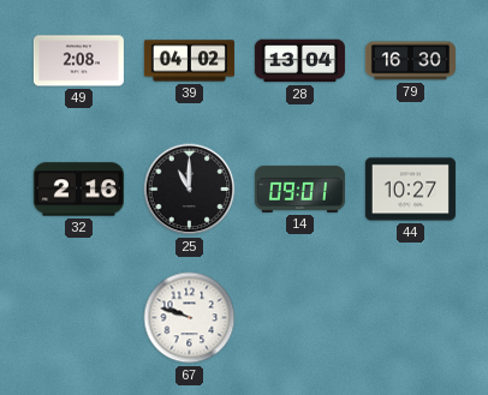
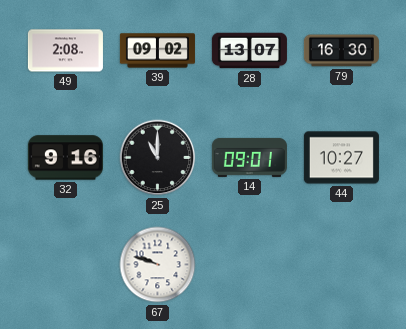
39: 04:02 -> 09:02
28: 13:04 -> 13:07
32: 2:16 -> 9:16
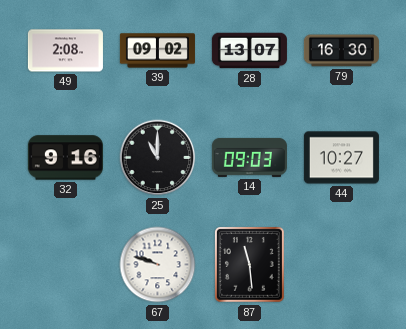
14: 09:01 -> 09:03
87: none -> 11:29
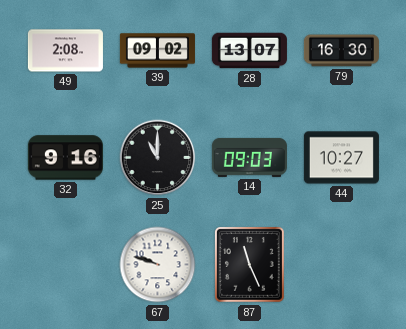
87: 11:29 -> 11:26
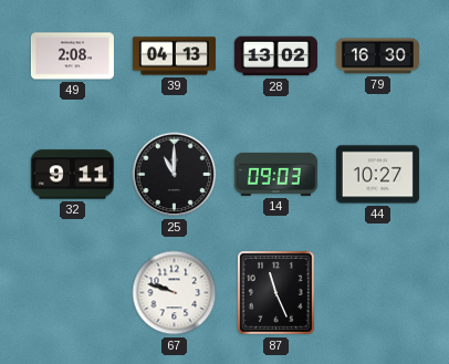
39: 09:02 -> 04:13
28: 13:07 -> 13:02
32: 9:16 -> 9:11
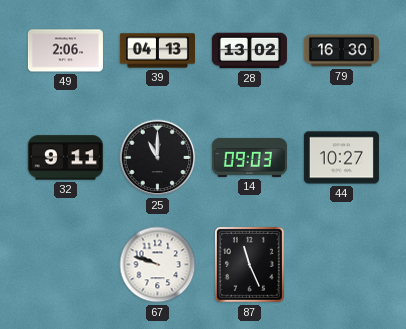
49: 2:08 -> 2:06
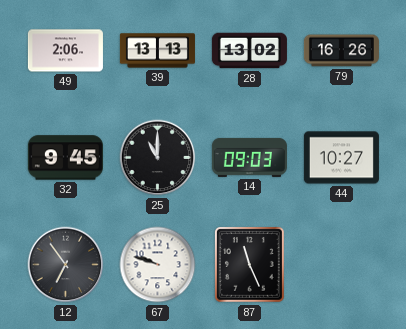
39: 04:13 -> 13:13
79: 16:30 -> 16:26
32: 9:11 -> 9:45
12: none -> 6:54
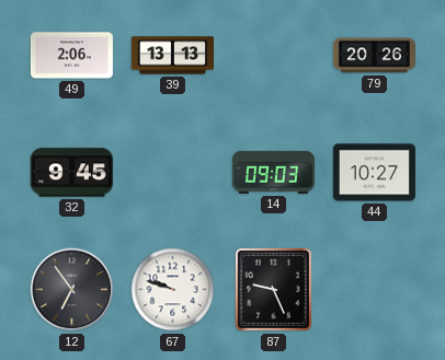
28: 13:02 -> none
79: 16:26 -> 20:26
25: 11:00 -> none
87: 11:26 -> 9:26
